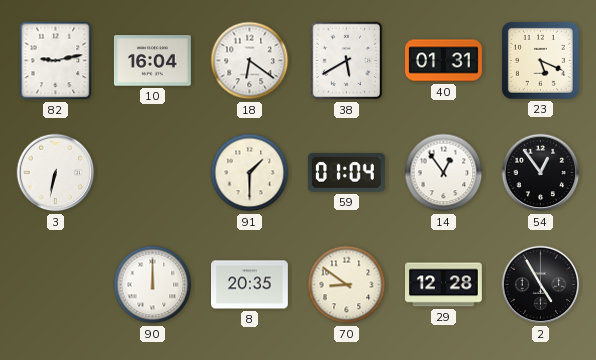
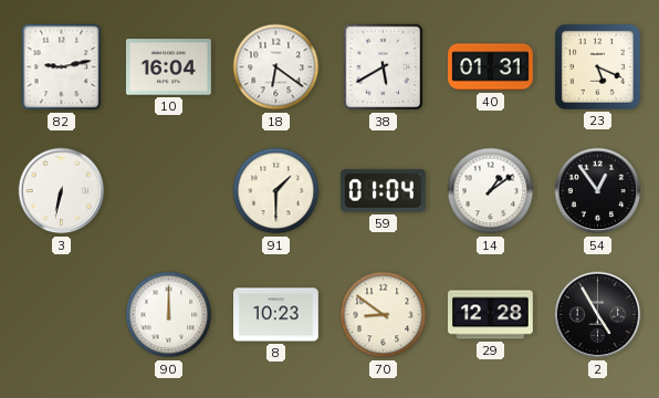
14: 12:54 -> 1:09
8: 20:35 -> 10:23
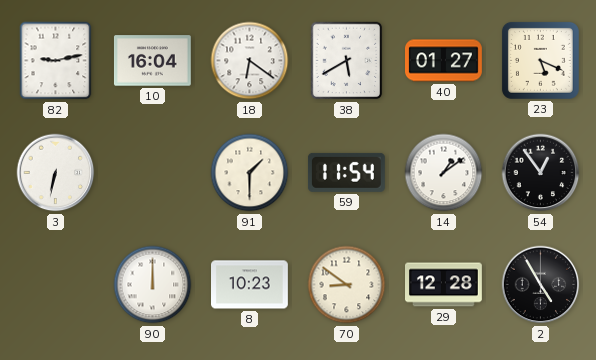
40: 01:31 -> 01:27
59: 01:04 -> 11:54
